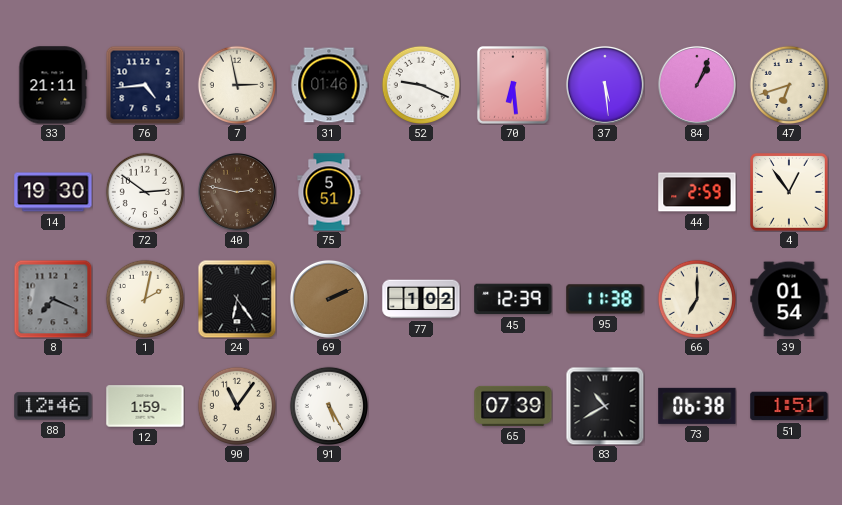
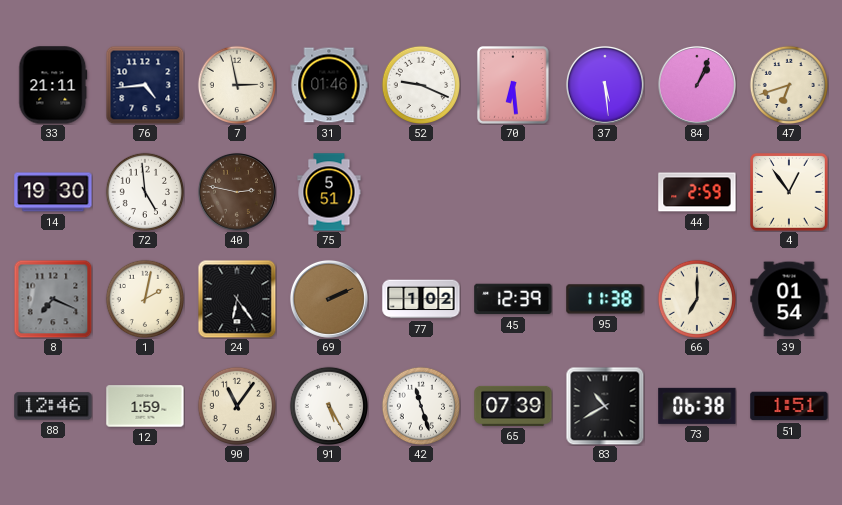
72: 2:51 -> 4:59
42: none -> 11:27
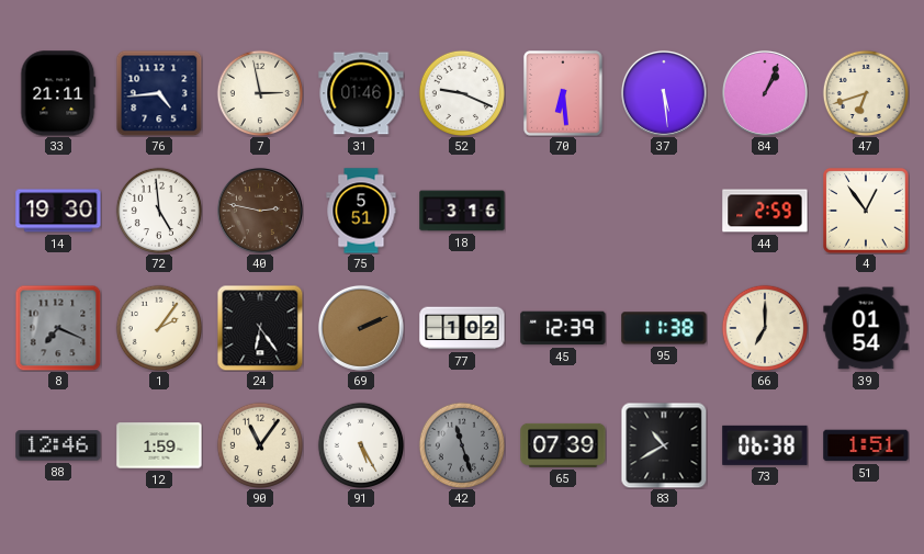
18: none -> 3:16
1: 2:02 -> 2:06
42 dial: white -> grey
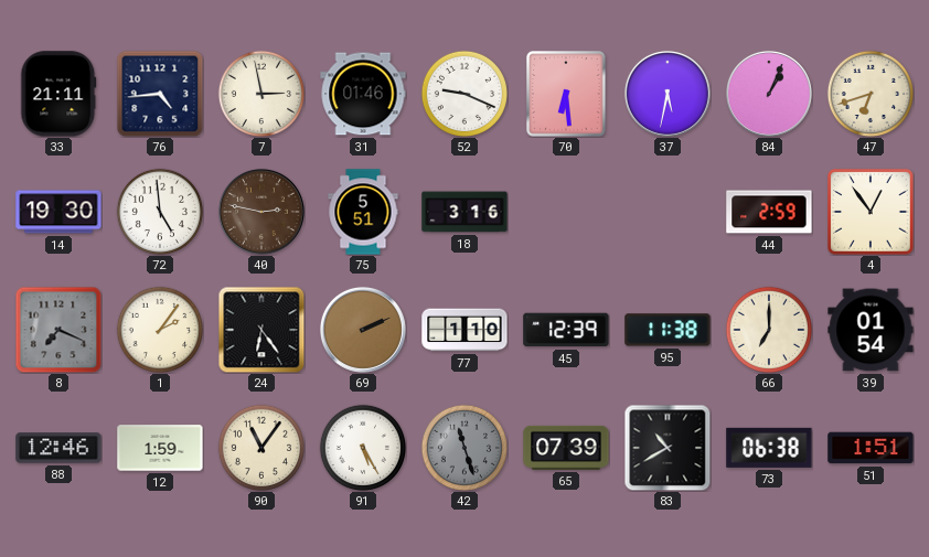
37: 5:29 -> 5:32
77: 1:02 -> 1:10
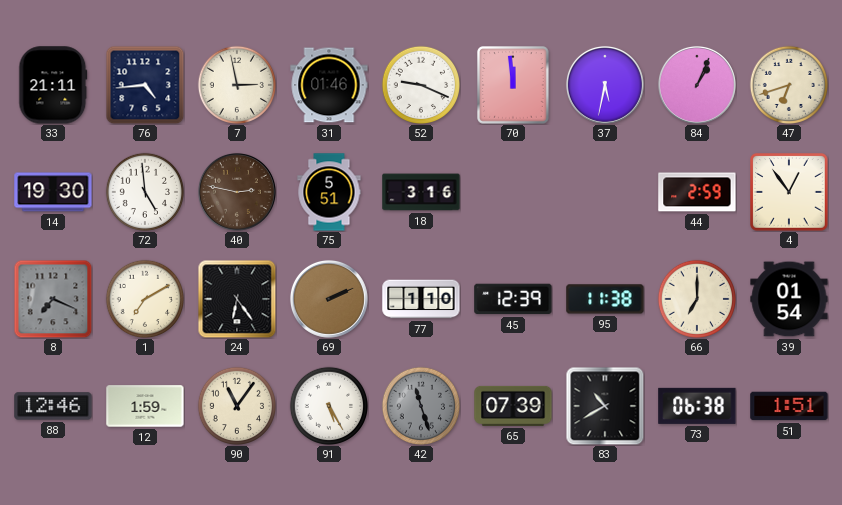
70: 6:29 -> 11:59
1: 2:06 -> 7:10
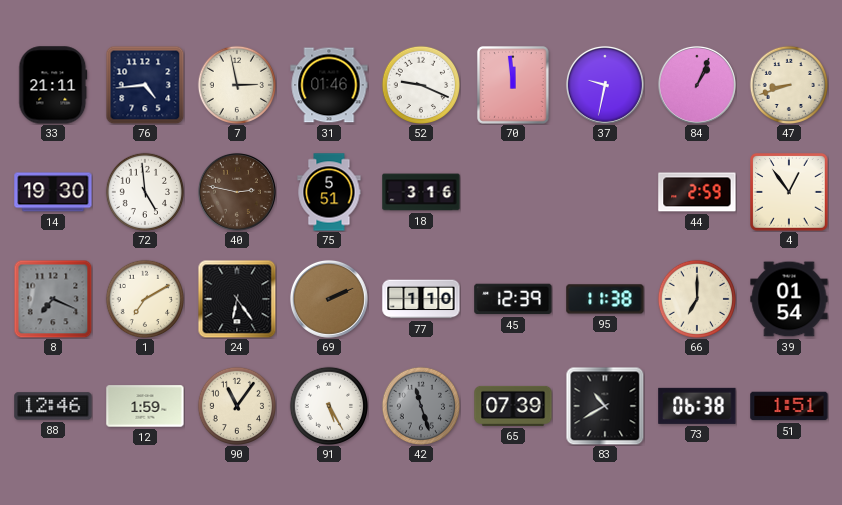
37: 5:32 -> 9:32
47: 6:42 -> 8:42
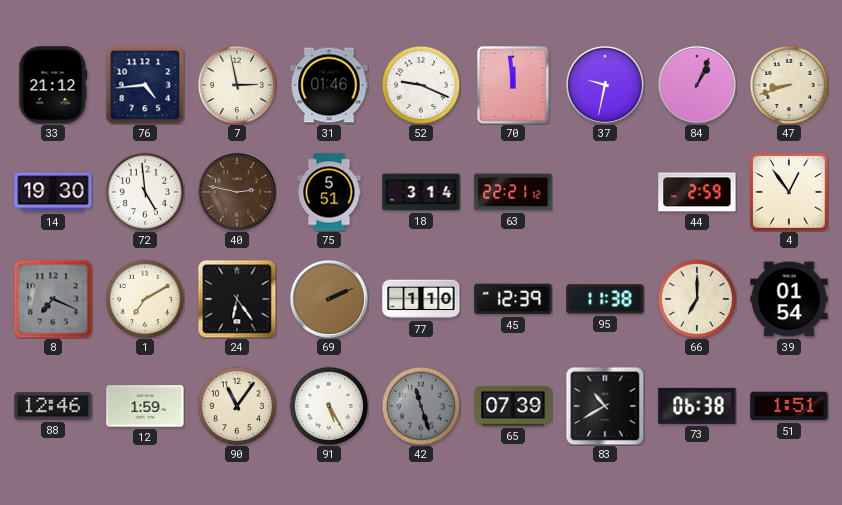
33: 21:11 -> 21:12
18: 3:16 -> 3:14
63: none -> 22:21
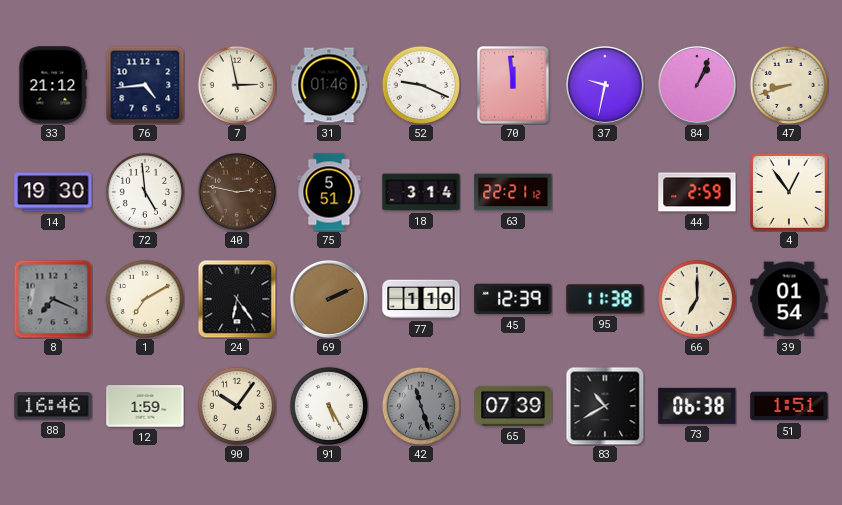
88: 12:46 -> 16:46
90: 11:06 -> 10:06
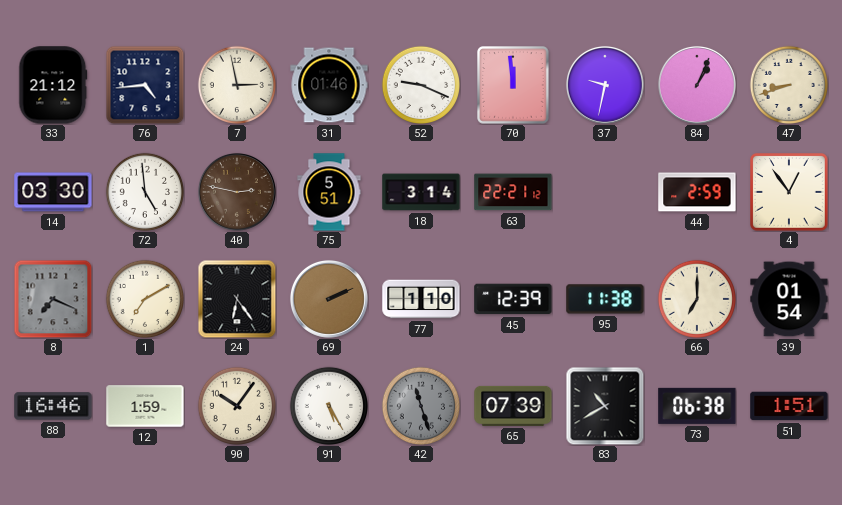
14: 19:30 -> 03:30
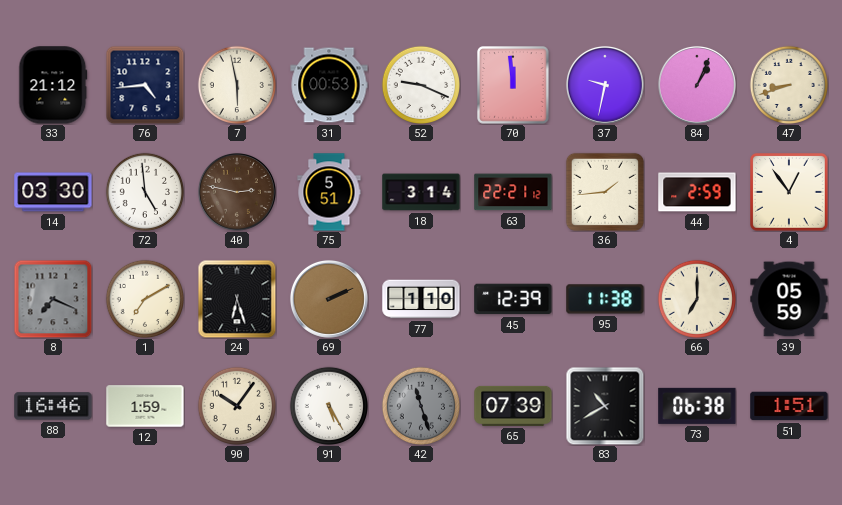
7: 2:58 -> 5:58
31: 01:46 -> 00:53
36: none -> 1:44
24: 6:24 -> 6:27
39: 01:54 -> 05:59
